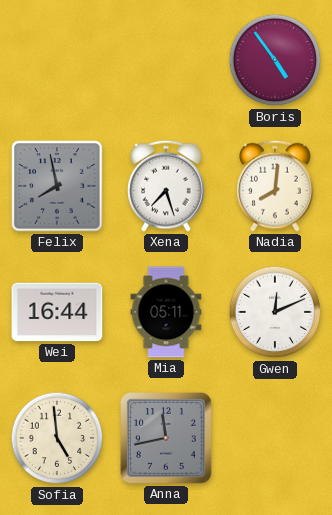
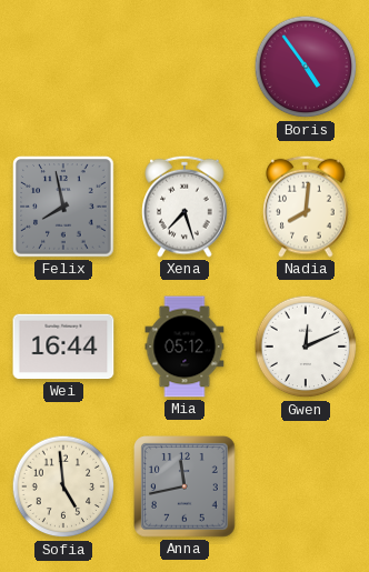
Mia: 05:11 -> 05:12
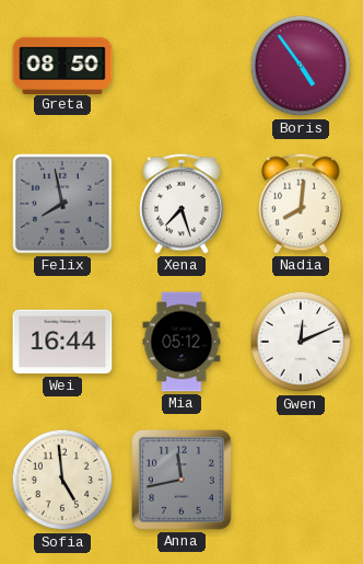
Greta: none -> 08:50
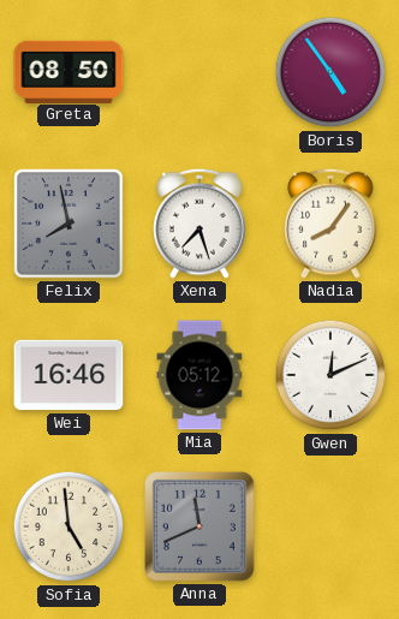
Nadia: 8:01 -> 8:06
Wei: 16:44 -> 16:46
Anna: 11:43 -> 11:41
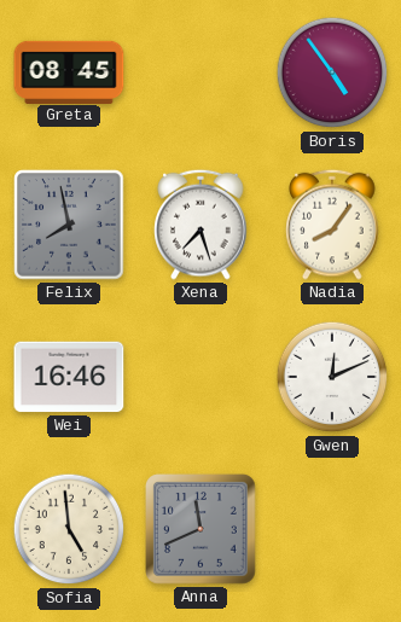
Greta: 08:50 -> 08:45
Mia: 05:12 -> none
